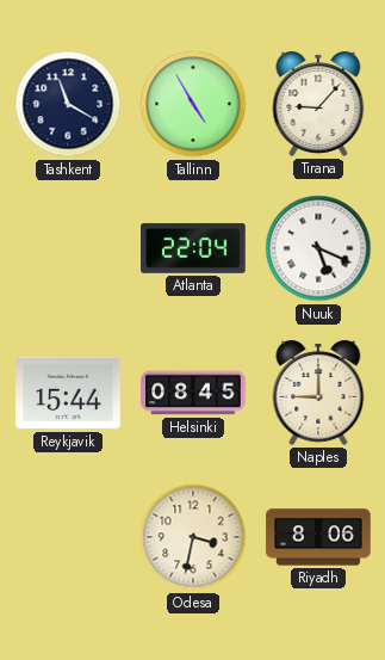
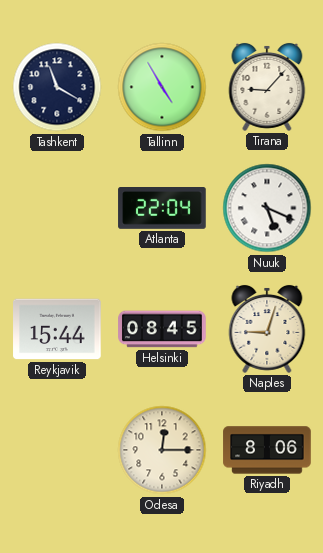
Naples: 9:00 -> 9:03
Odesa: 3:32 -> 12:15
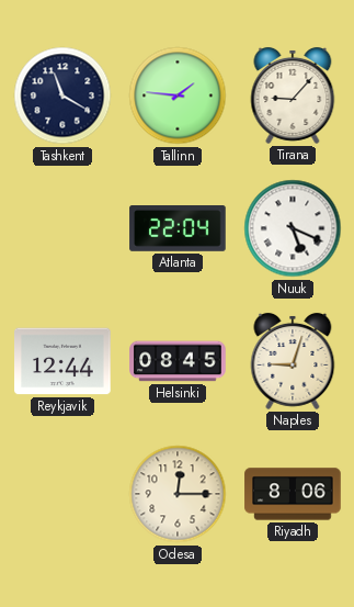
Tallinn: 4:55 -> 1:46
Reykjavik: 15:44 -> 12:44
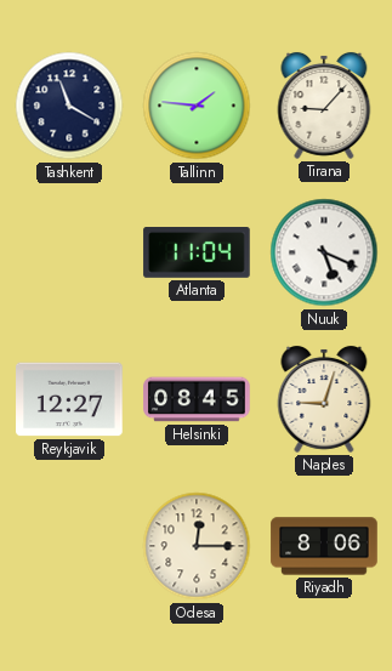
Atlanta: 22:04 -> 11:04
Reykjavik: 12:44 -> 12:27
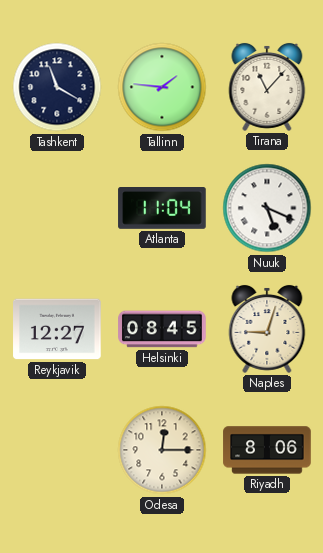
Tirana: 9:07 -> 11:07
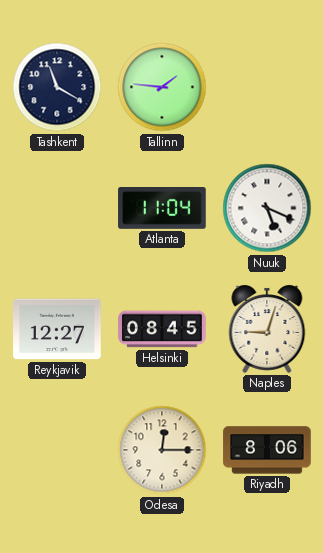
Tirana: 11:07 -> none
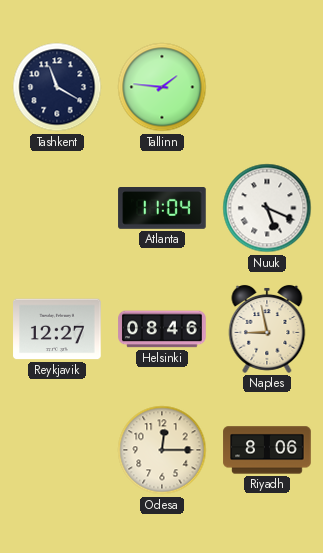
Helsinki: 08:45 -> 08:46
Naples: 9:03 -> 8:58
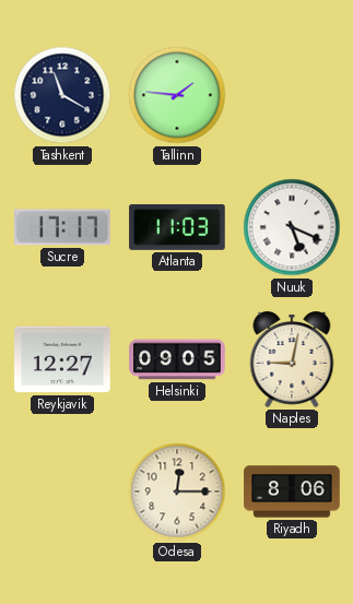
Sucre: none -> 17:17
Atlanta: 11:04 -> 11:03
Helsinki: 08:46 -> 09:05
Naples: 8:58 -> 9:02
